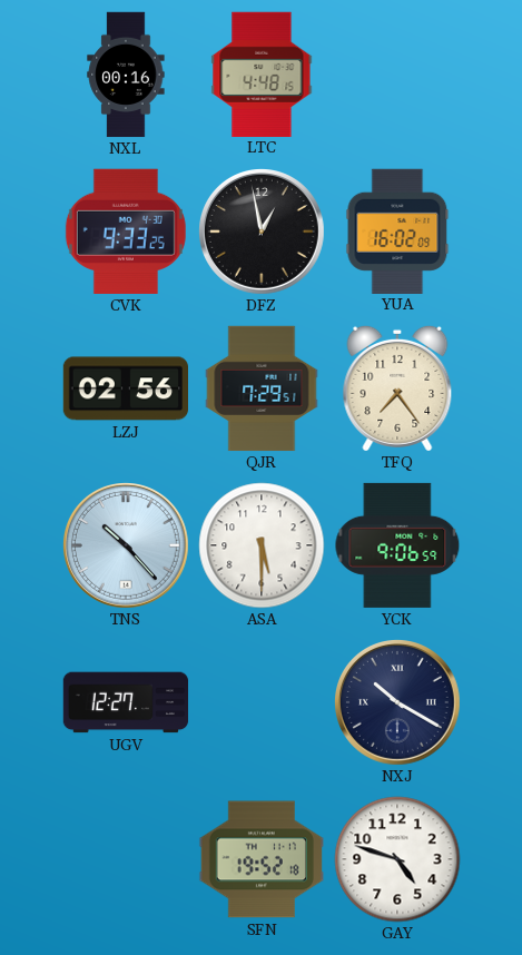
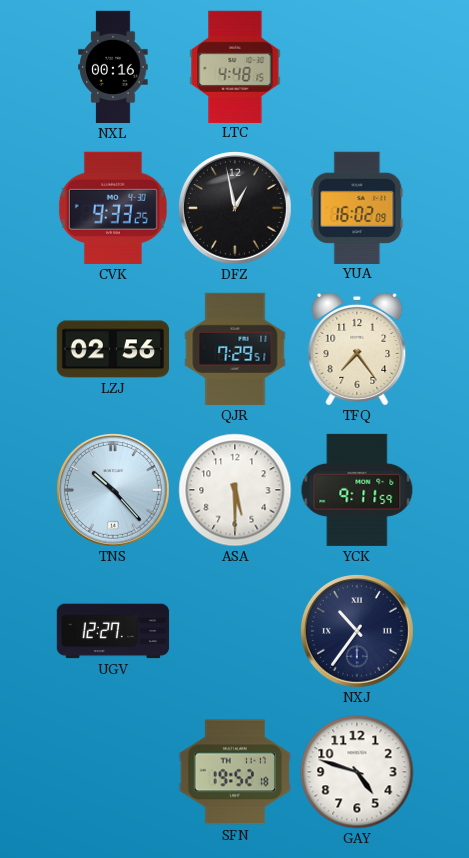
YCK: 9:06 -> 9:11
NXJ: 10:20 -> 10:36
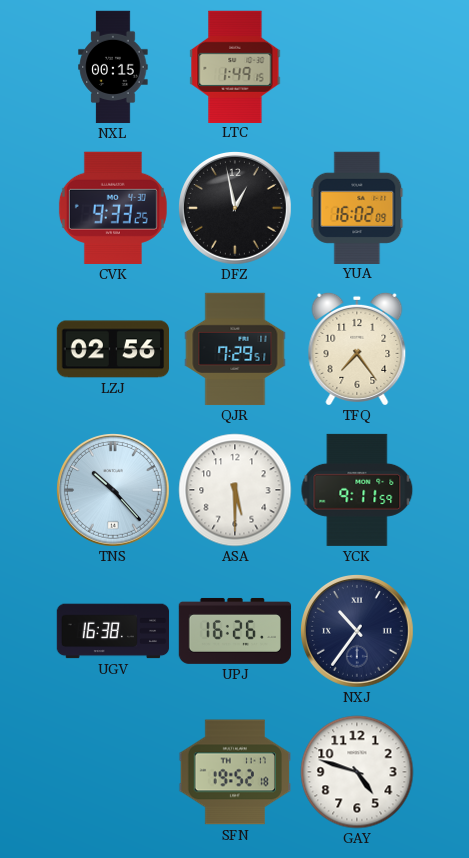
NXL: 00:16 -> 00:15
LTC: 4:48 -> 1:49
UGV: 12:27 -> 16:38
UPJ: none -> 16:26
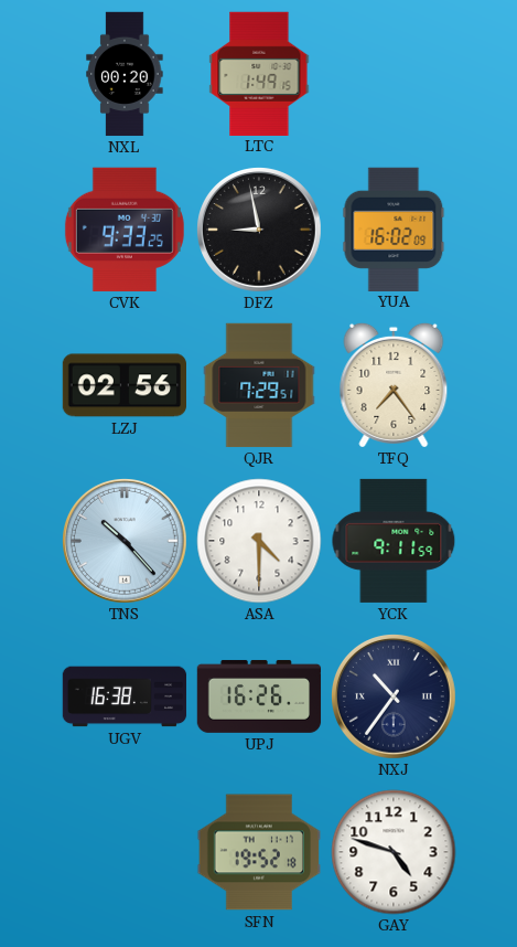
NXL: 00:15 -> 00:20
DFZ: 12:58 -> 8:58
ASA: 5:30 -> 4:30
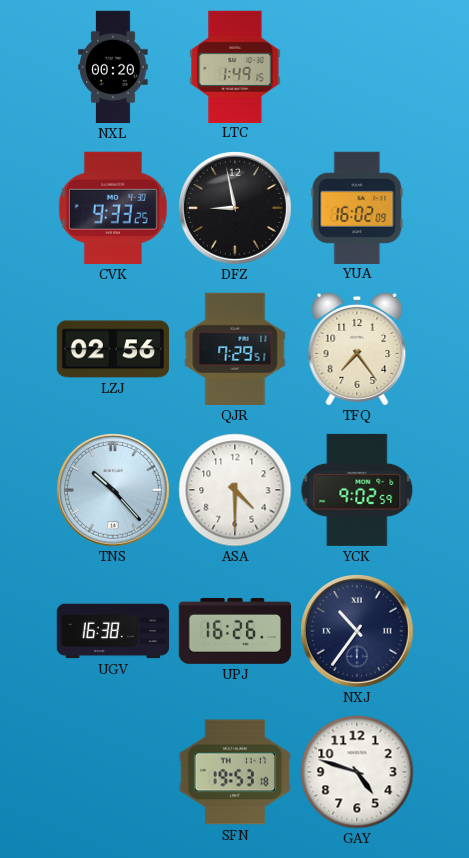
YCK: 9:11 -> 9:02
SFN: 19:52 -> 19:53
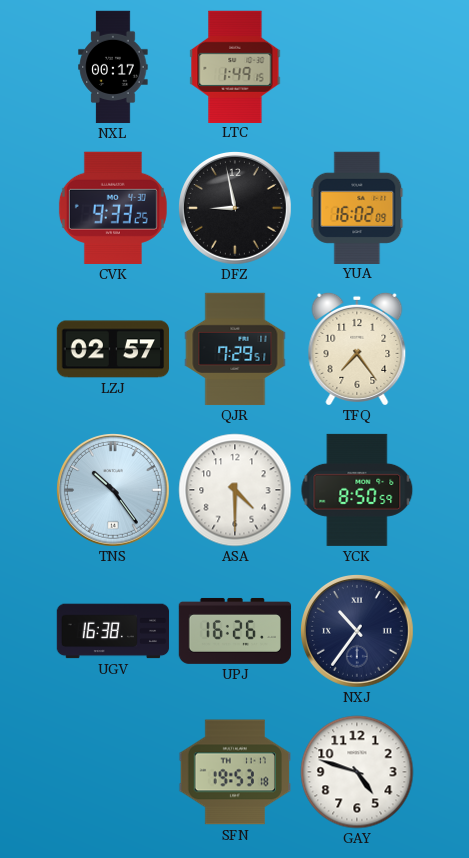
NXL: 00:20 -> 00:17
LZJ: 02:56 -> 02:57
TNS: 10:23 -> 10:24
YCK: 9:02 -> 8:50
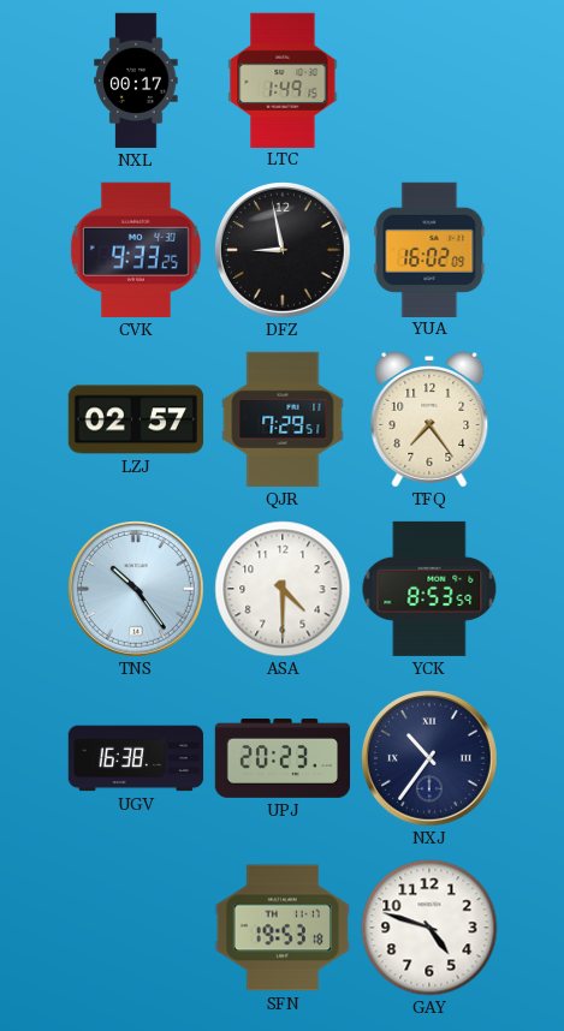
YCK: 8:50 -> 8:53
UPJ: 16:26 -> 20:23
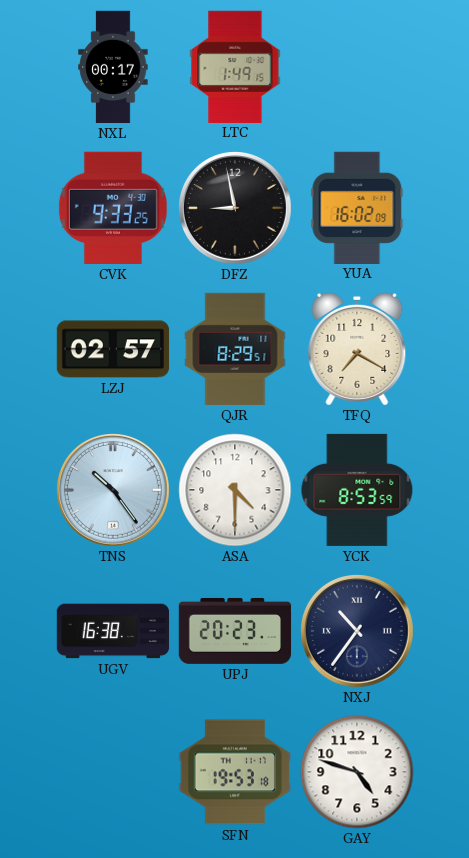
QJR: 7:29 -> 8:29
TFQ: 7:24 -> 7:20
